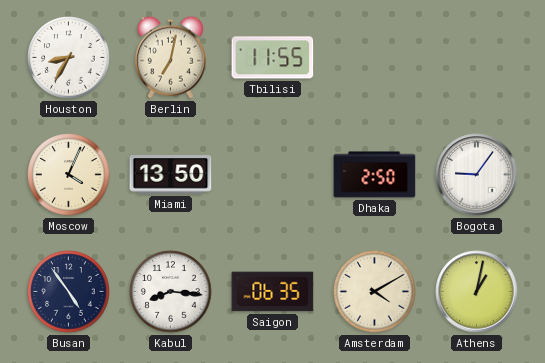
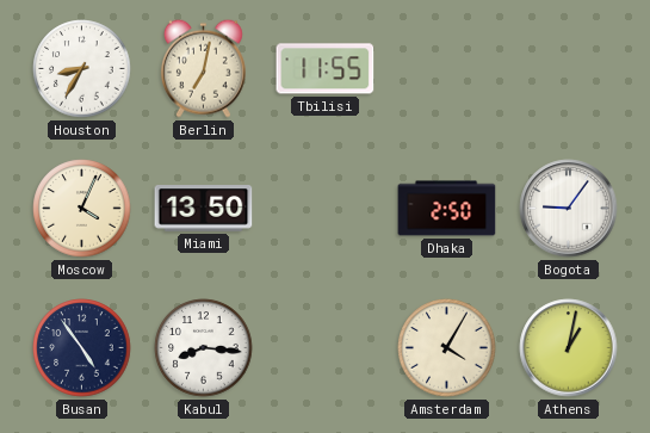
Saigon: 06:35 -> none
Amsterdam: 4:10 -> 4:05
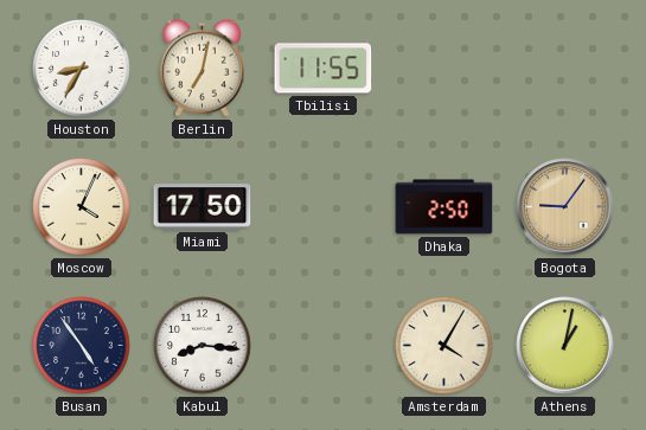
Miami: 13:50 -> 17:50
Bogota dial: white -> champagne
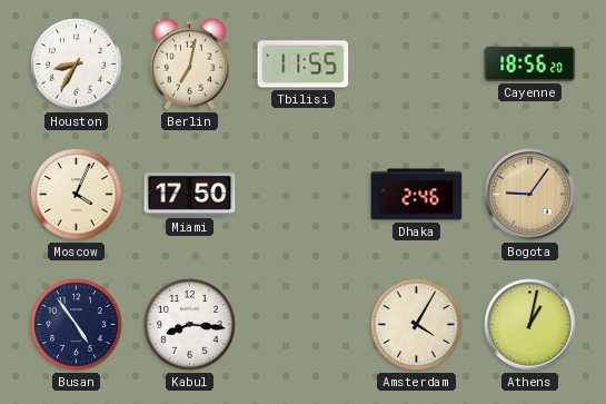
Cayenne: none -> 18:56
Dhaka: 2:50 -> 2:46
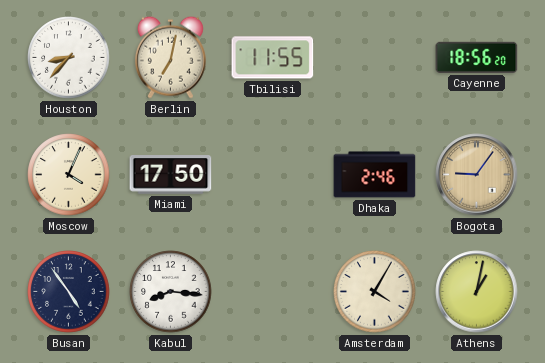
Houston: 8:35 -> 8:37
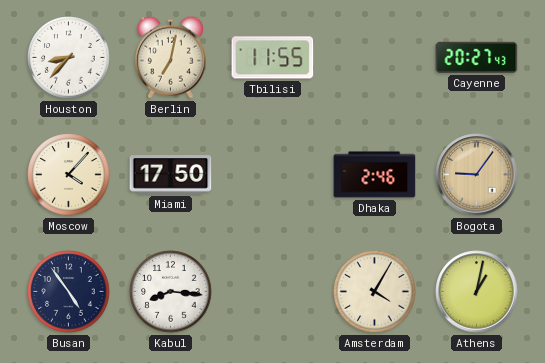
Cayenne: 18:56 -> 20:27
Moscow: 4:04 -> 4:07
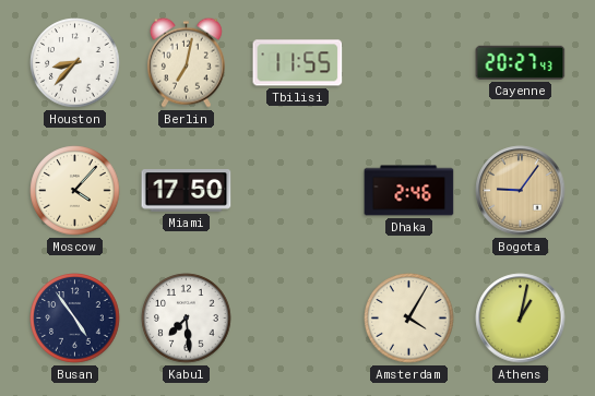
Kabul: 8:16 -> 7:29
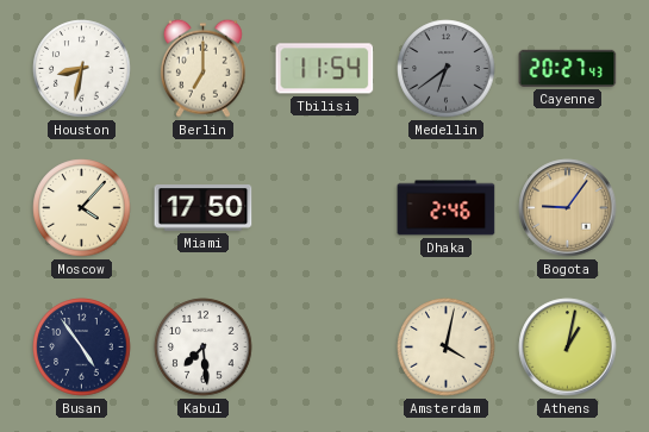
Houston: 8:37 -> 8:32
Berlin: 7:02 -> 7:00
Tbilisi: 11:55 -> 11:54
Medellin: none -> 6:39
Amsterdam: 4:05 -> 4:02
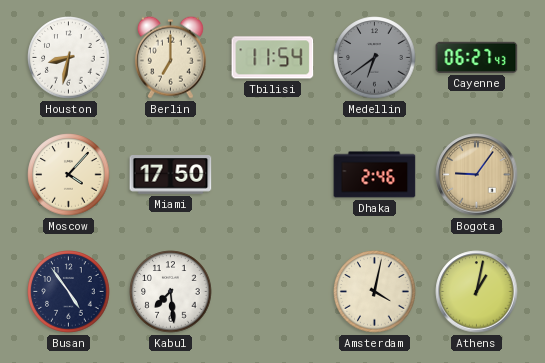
Cayenne: 20:27 -> 06:27
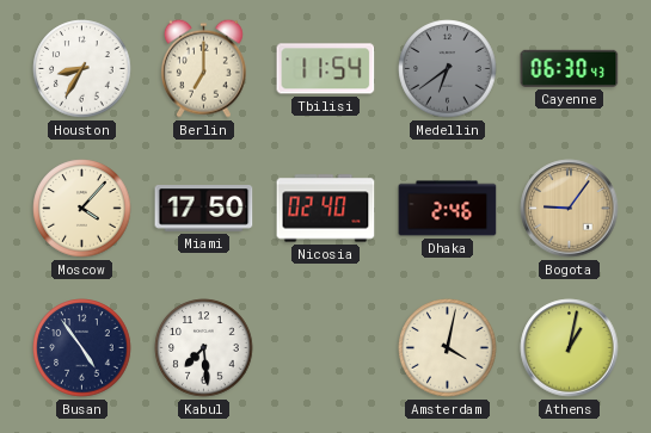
Houston: 8:32 -> 8:35
Cayenne: 06:27 -> 06:30
Nicosia: none -> 02:40
